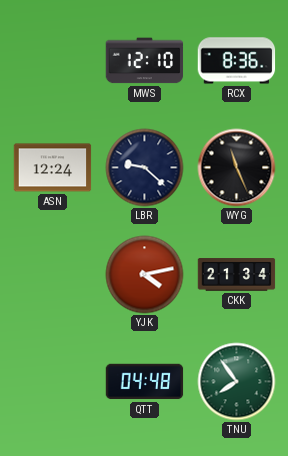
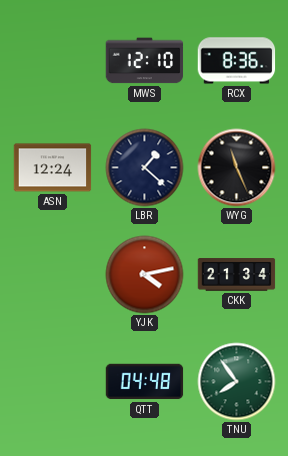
LBR: 9:22 -> 1:22
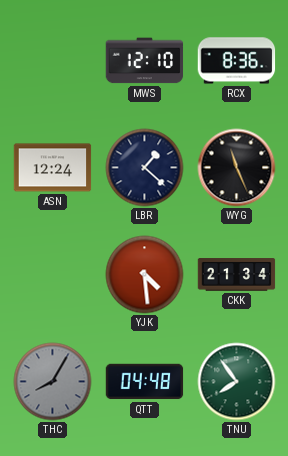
YJK: 4:13 -> 4:29
THC: none -> 8:05
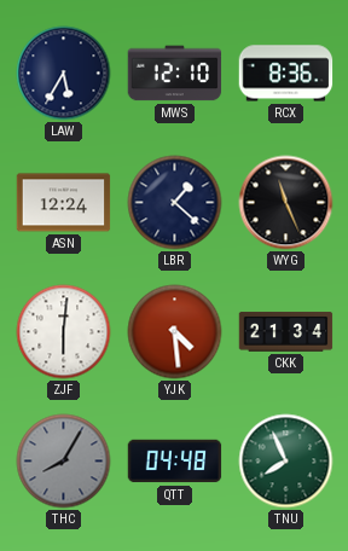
LAW: none -> 5:35
ZJF: none -> 6:01
TNU: 7:54 -> 7:56
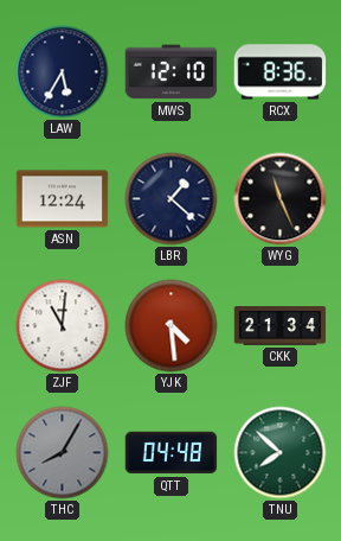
ZJF: 6:01 -> 11:01
TNU: 7:56 -> 7:52
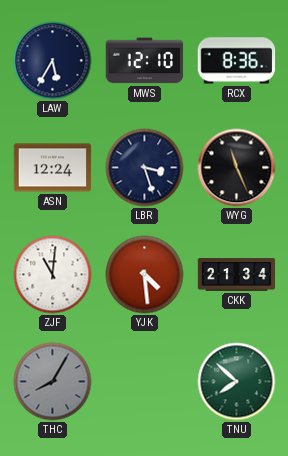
LBR: 1:22 -> 3:27
QTT: 04:48 -> none
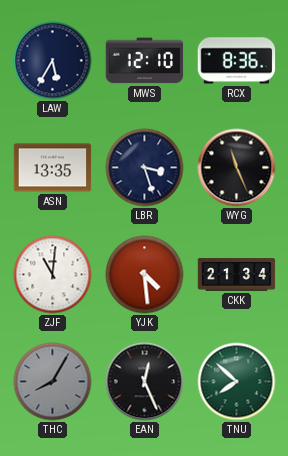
ASN: 12:24 -> 13:35
EAN: none -> 12:26
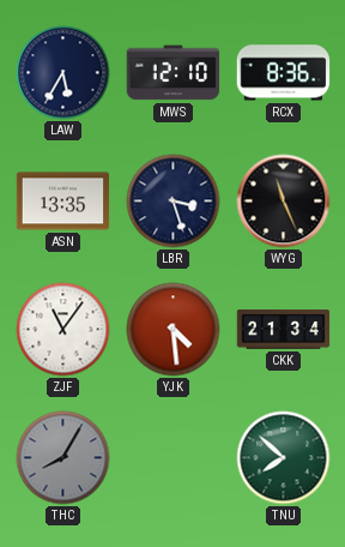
ZJF: 11:01 -> 11:06
EAN: 12:26 -> none
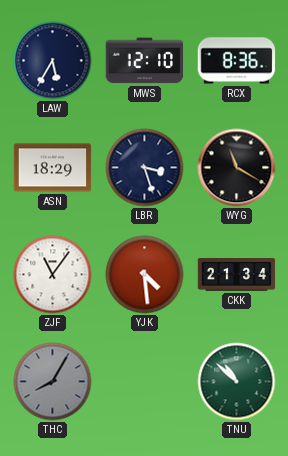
ASN: 13:35 -> 18:29
WYG: 11:26 -> 11:20
TNU: 7:52 -> 10:52
